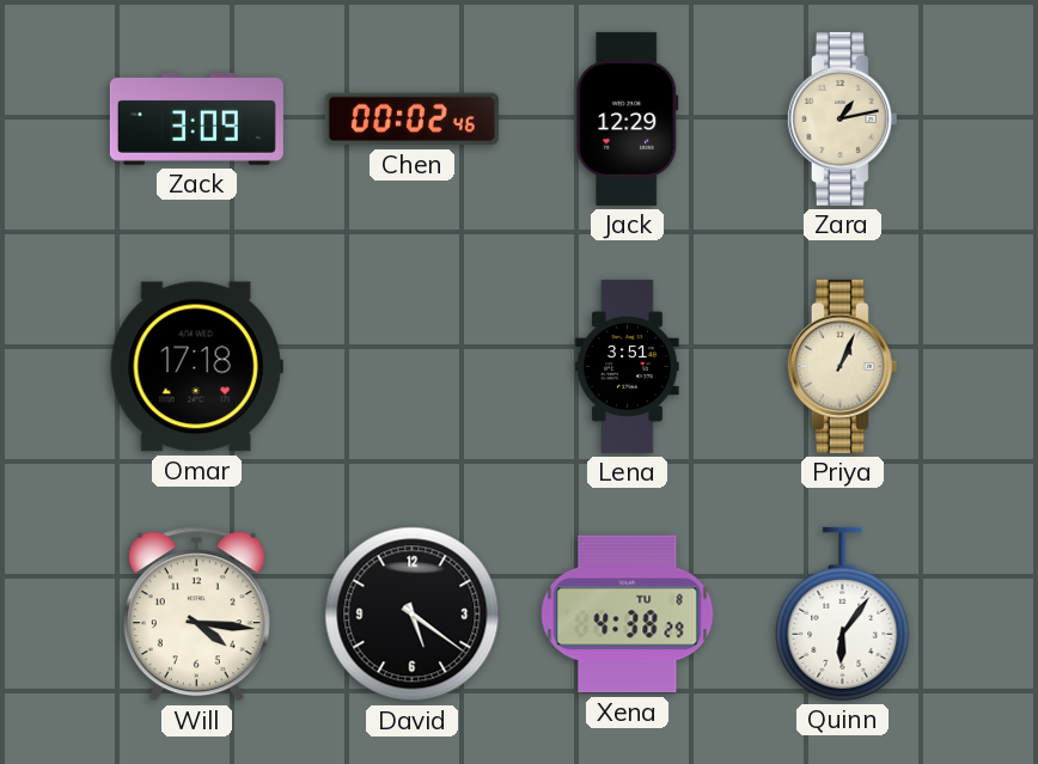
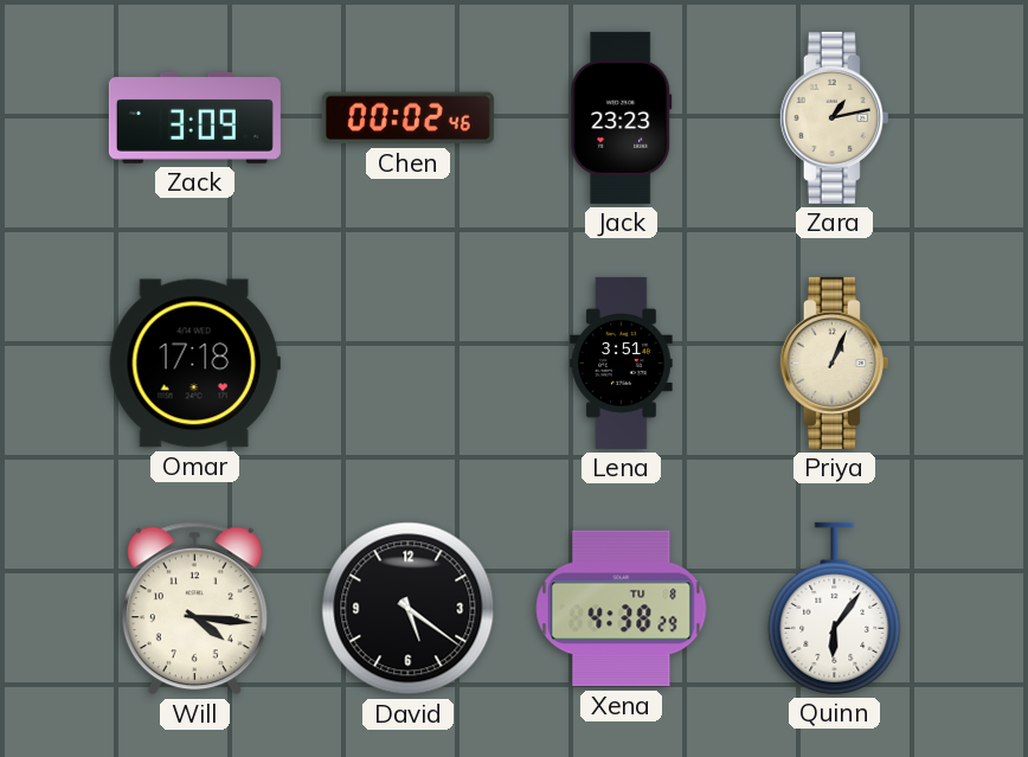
Jack: 12:29 -> 23:23
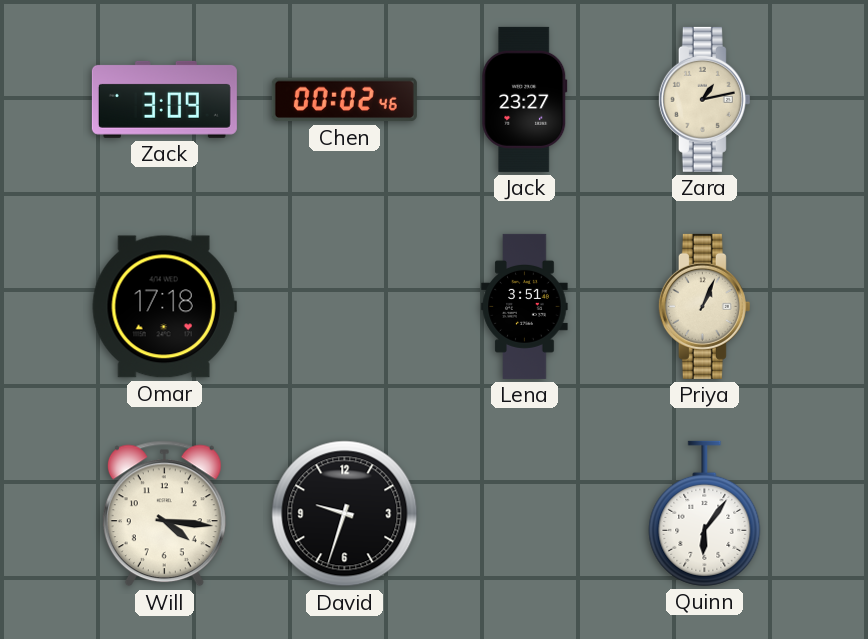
Jack: 23:23 -> 23:27
David: 5:21 -> 9:33
Xena: 4:38 -> none
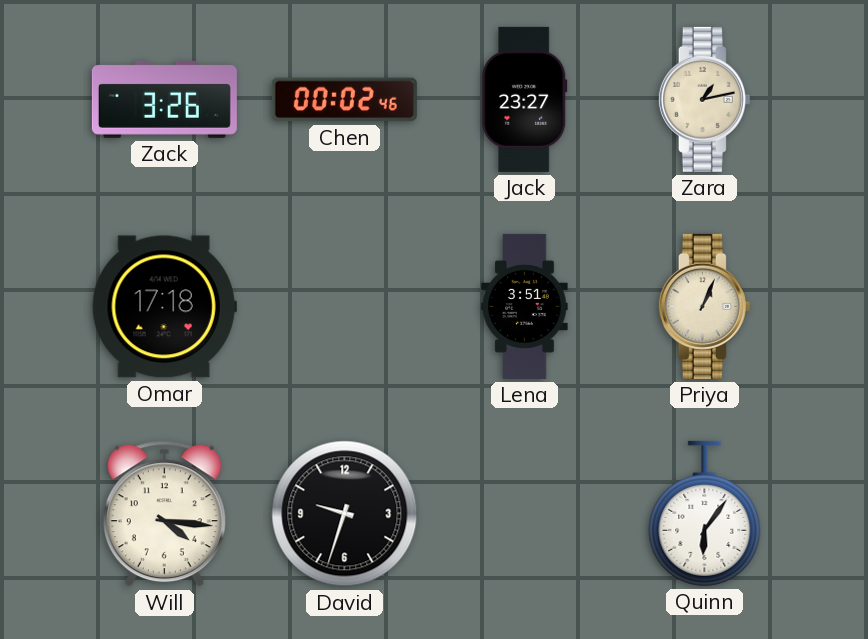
Zack: 3:09 -> 3:26
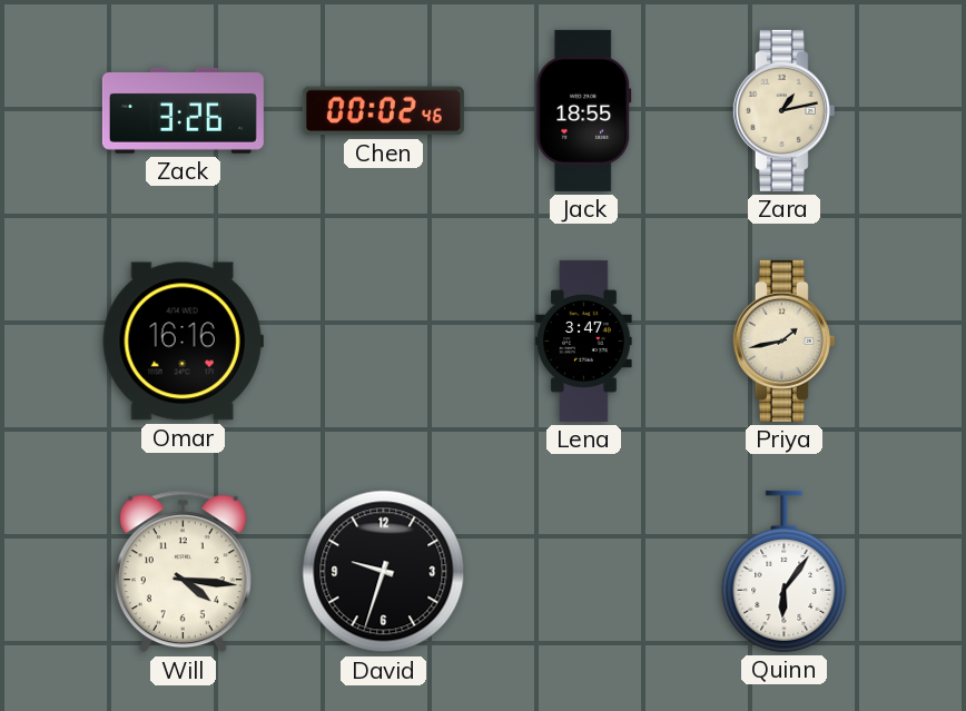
Jack: 23:27 -> 18:55
Omar: 17:18 -> 16:16
Lena: 3:51 -> 3:47
Priya: 1:04 -> 1:43
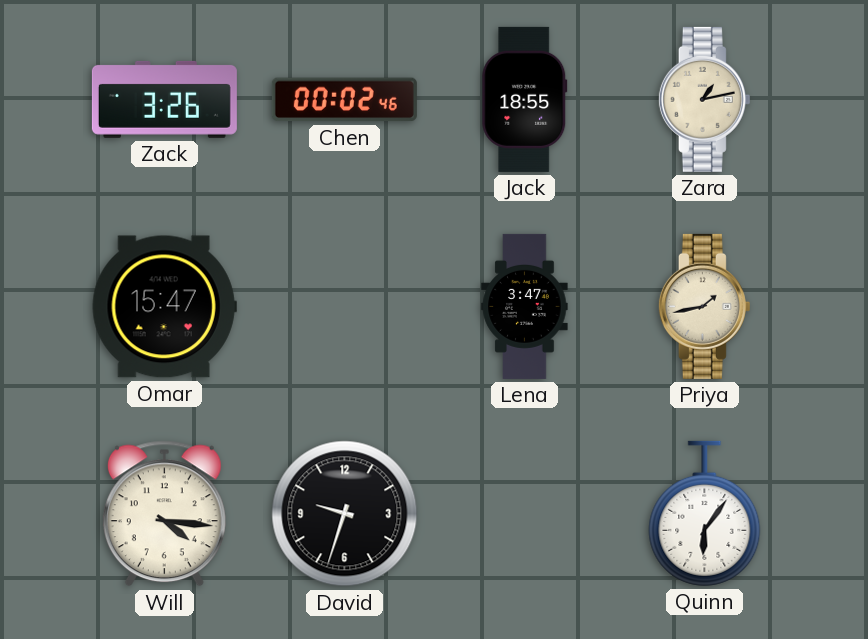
Omar: 16:16 -> 15:47
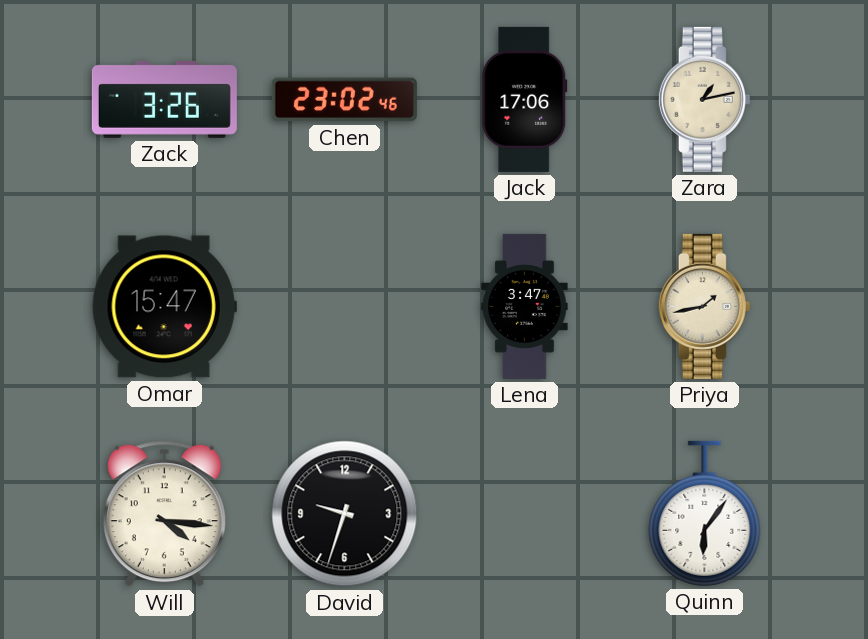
Chen: 00:02 -> 23:02
Jack: 18:55 -> 17:06
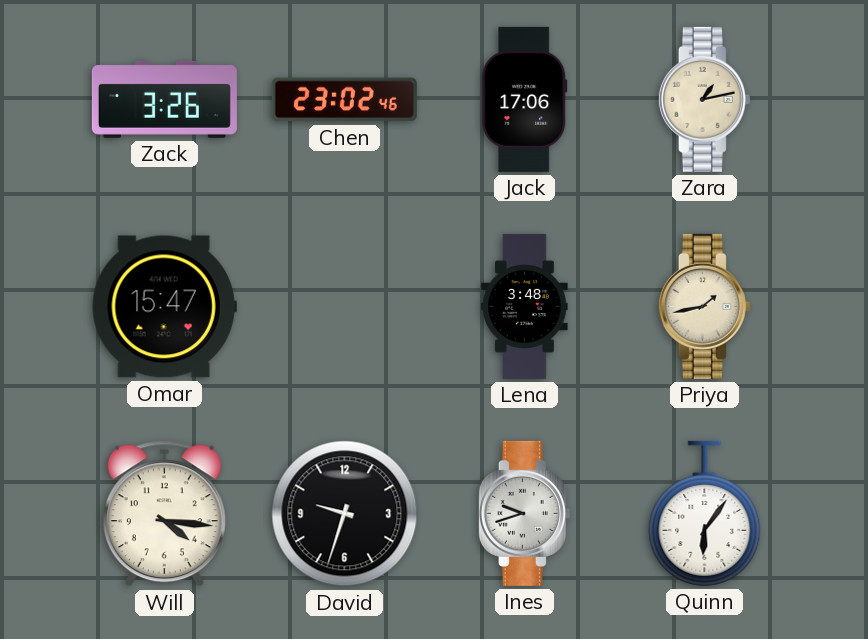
Lena: 3:47 -> 3:48
Ines: none -> 9:42
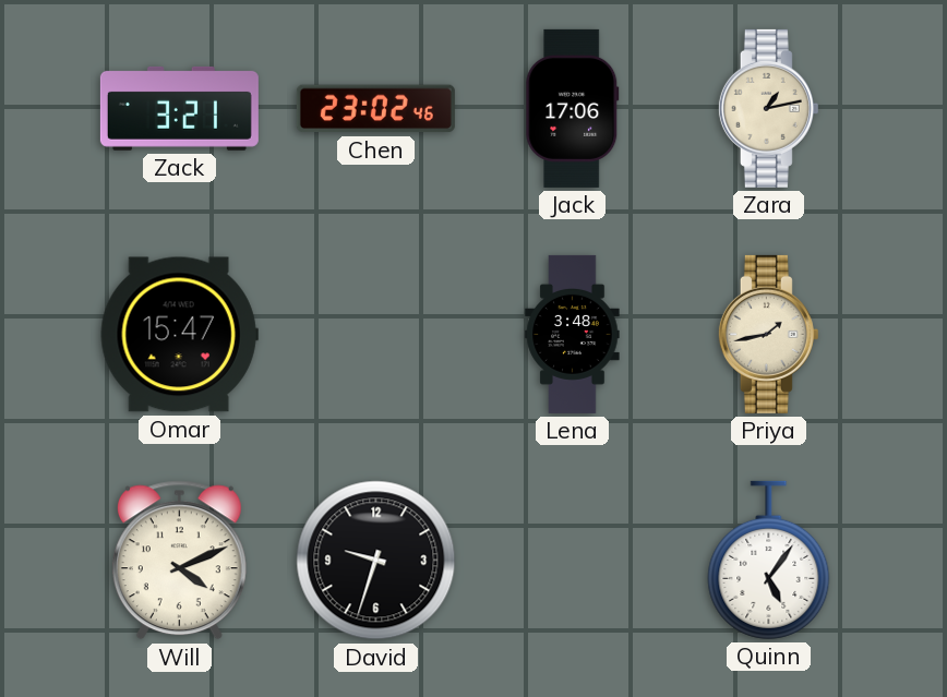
Zack: 3:26 -> 3:21
Will: 4:16 -> 4:11
Ines: 9:42 -> none
Quinn: 6:06 -> 5:06
